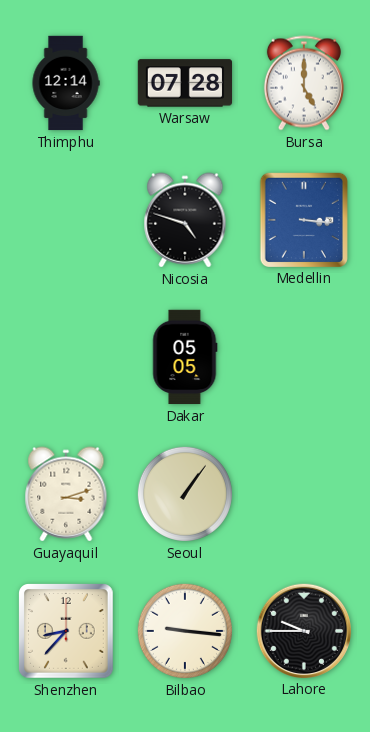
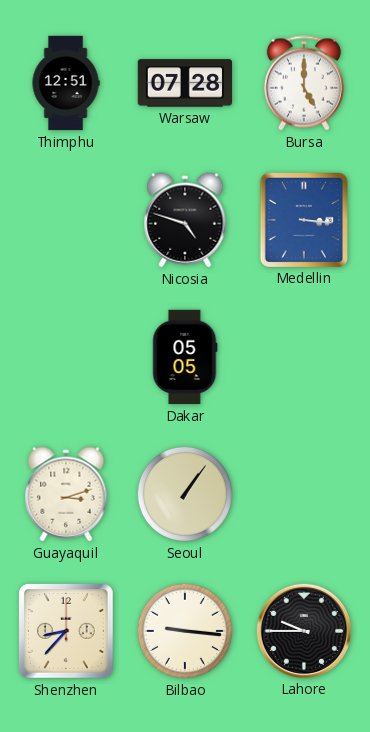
Thimphu: 12:14 -> 12:51
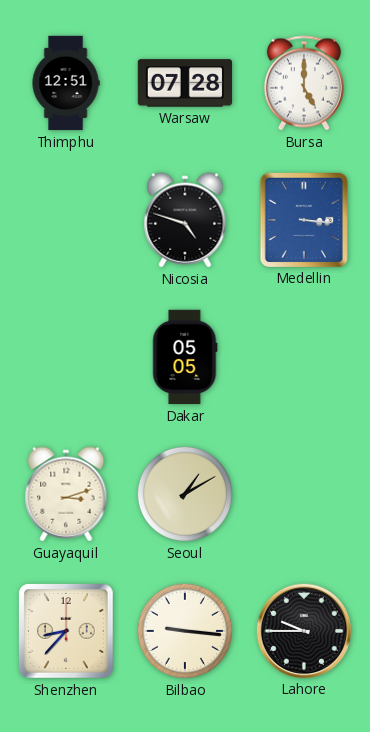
Seoul: 1:06 -> 1:10
